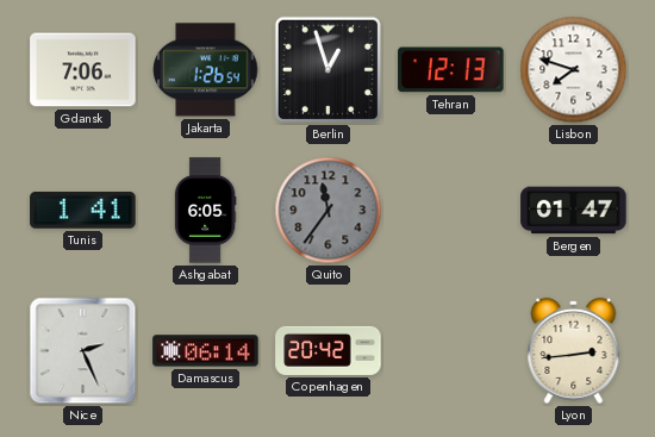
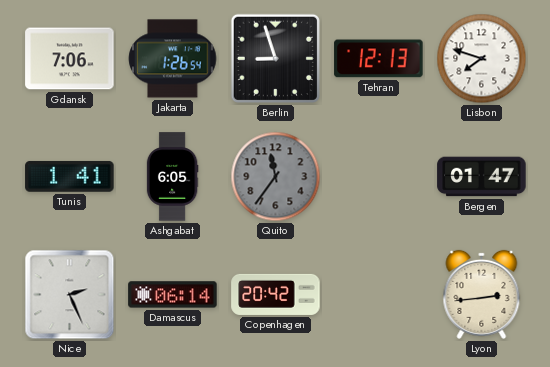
Berlin: 12:57 -> 8:57
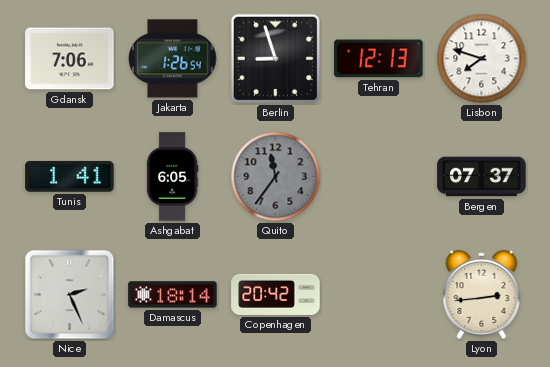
Bergen: 01:47 -> 07:37
Damascus: 06:14 -> 18:14
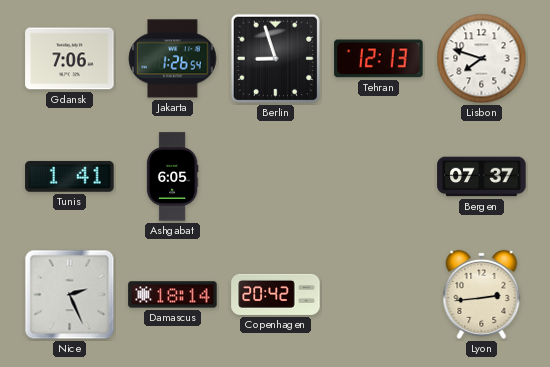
Quito: 11:36 -> none
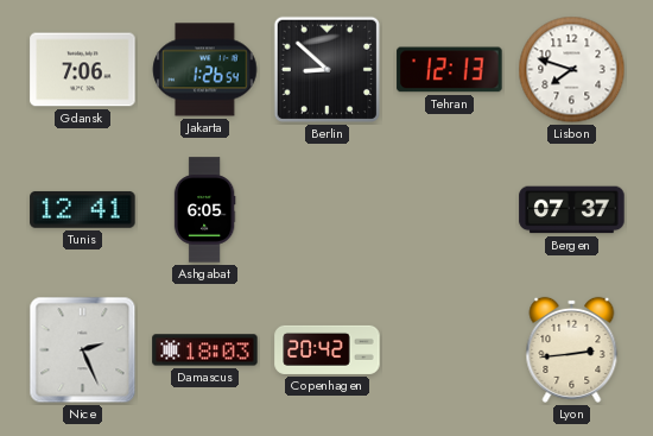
Berlin: 8:57 -> 8:52
Tunis: 1:41 -> 12:41
Damascus: 18:14 -> 18:03
